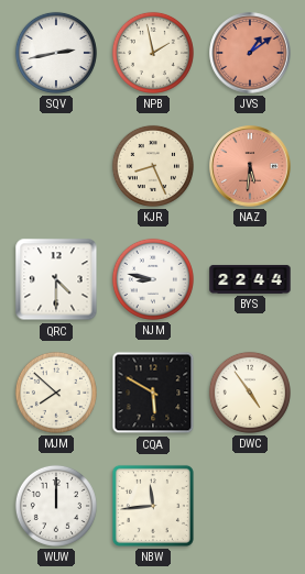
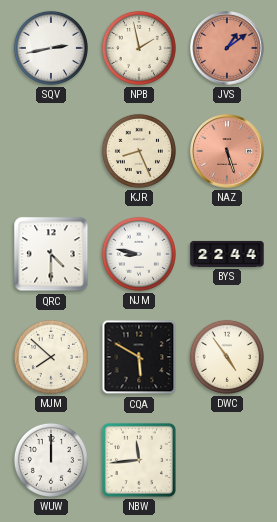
NAZ: 5:31 -> 5:27
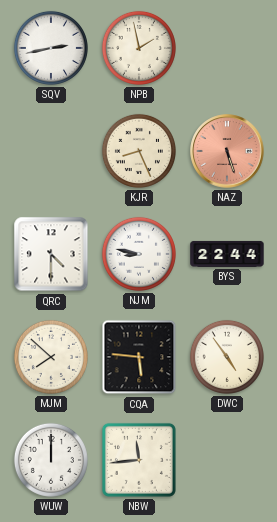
JVS: 1:09 -> none
CQA: 5:50 -> 5:46
